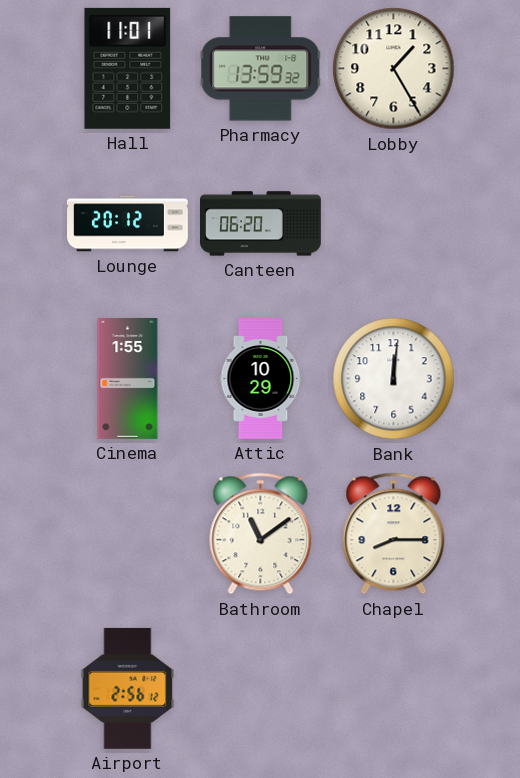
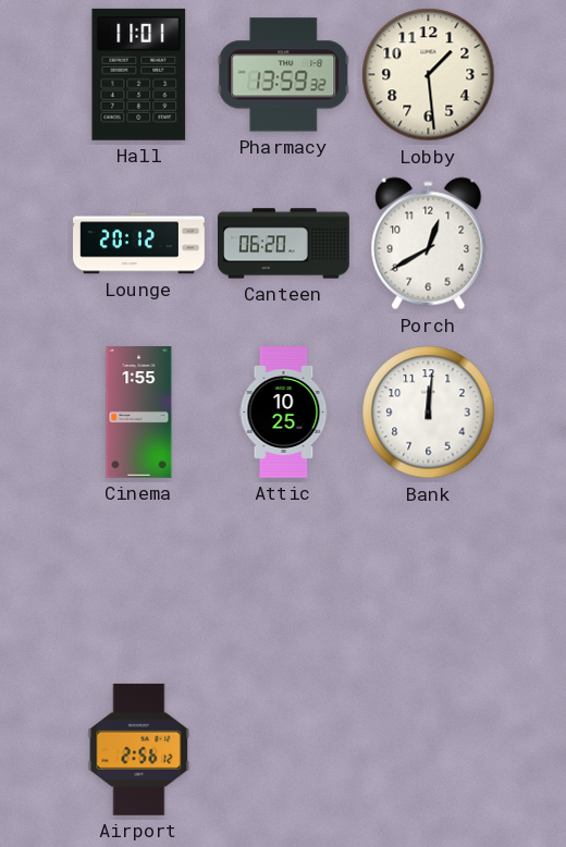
Lobby: 1:25 -> 1:29
Porch: none -> 12:40
Attic: 10:29 -> 10:25
Bathroom: 11:09 -> none
Chapel: 8:15 -> none
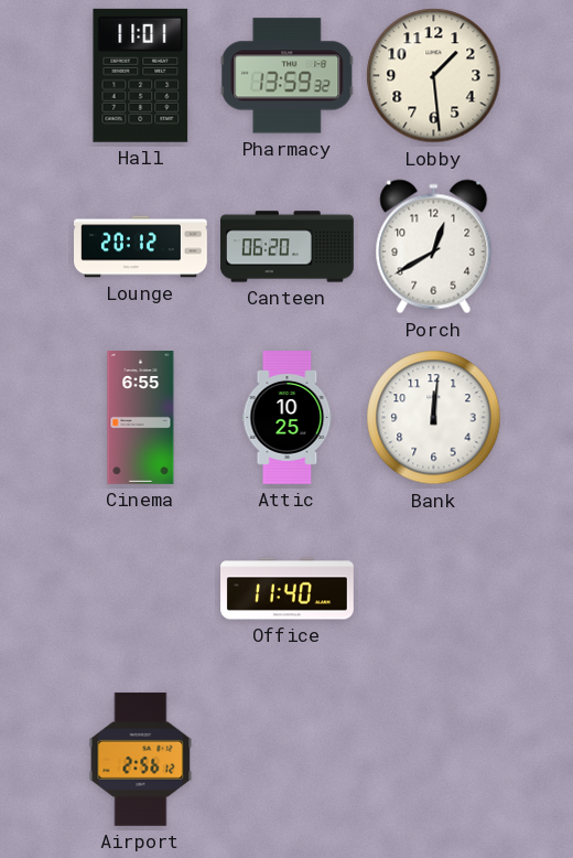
Cinema: 1:55 -> 6:55
Office: none -> 11:40
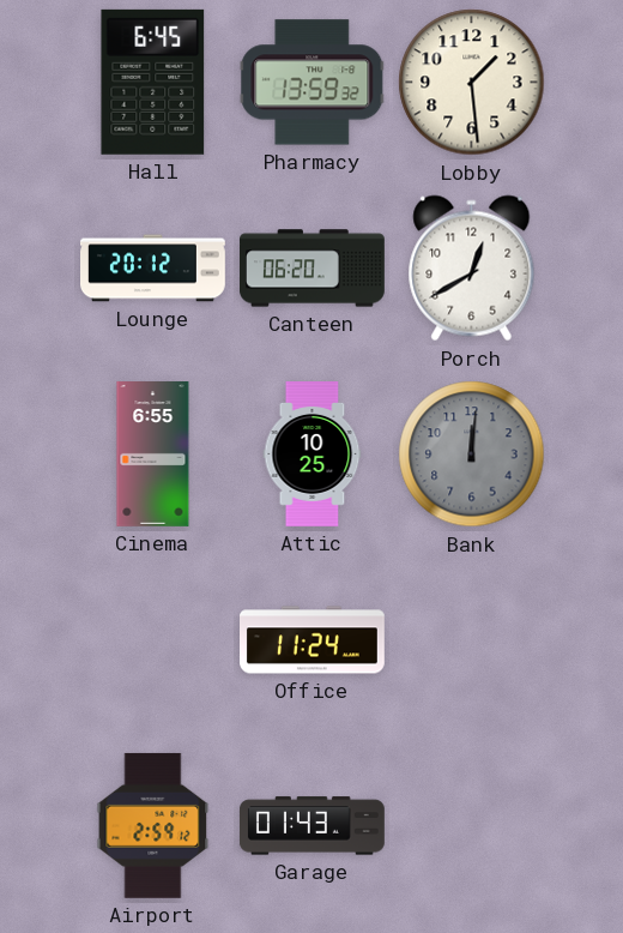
Hall: 11:01 -> 6:45
Bank dial: white -> grey
Office: 11:40 -> 11:24
Airport: 2:56 -> 2:59
Garage: none -> 01:43
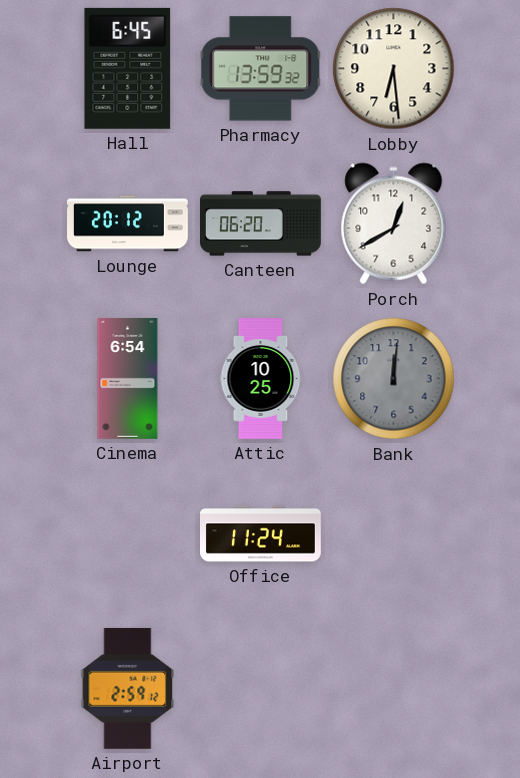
Lobby: 1:29 -> 6:29
Cinema: 6:55 -> 6:54
Garage: 01:43 -> none
